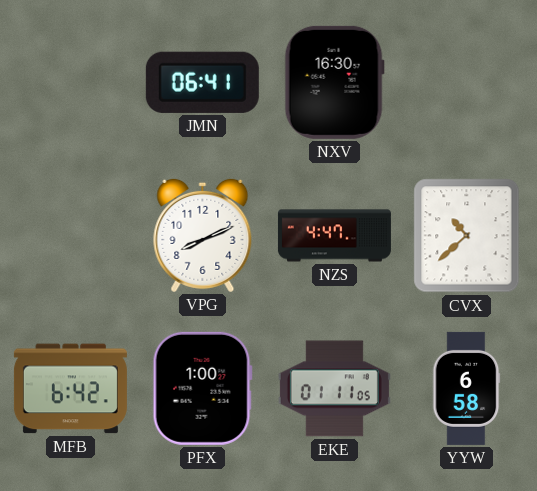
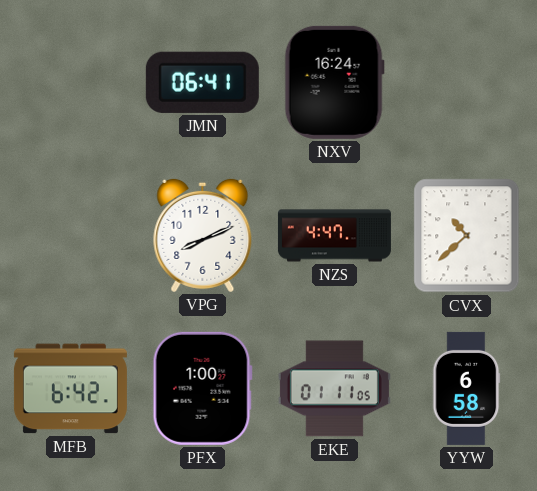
NXV: 16:30 -> 16:24
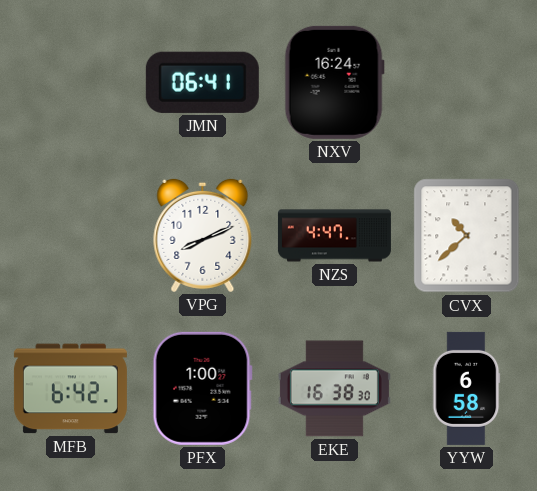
EKE: 01:11 -> 16:38
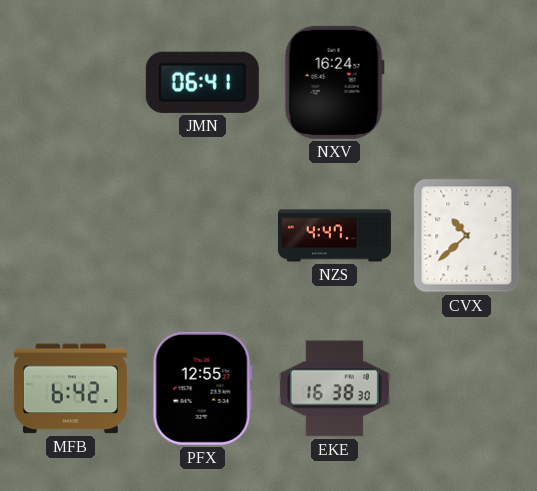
VPG: 8:11 -> none
PFX: 1:00 -> 12:55
YYW: 6:58 -> none
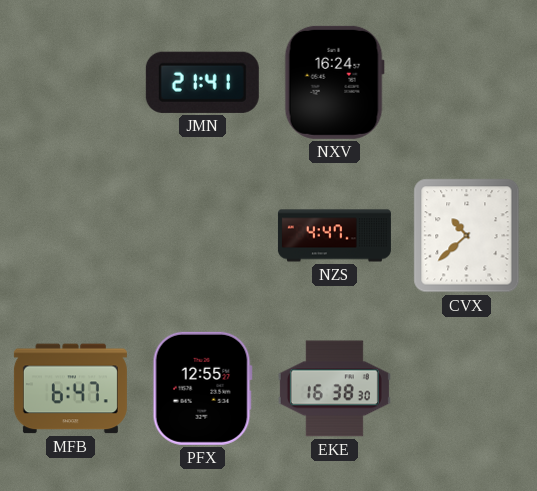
JMN: 06:41 -> 21:41
MFB: 6:42 -> 6:47
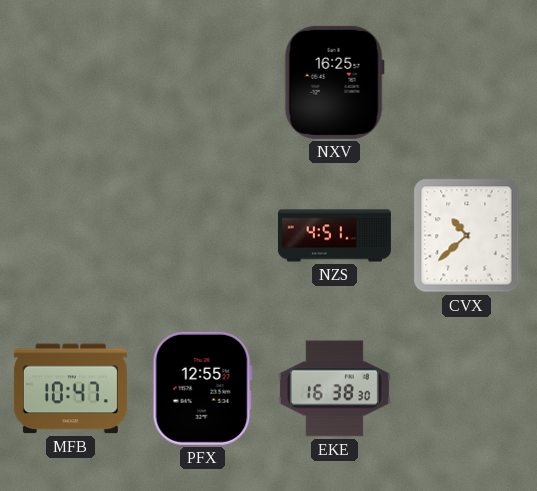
JMN: 21:41 -> none
NXV: 16:24 -> 16:25
NZS: 4:47 -> 4:51
MFB: 6:47 -> 10:47
